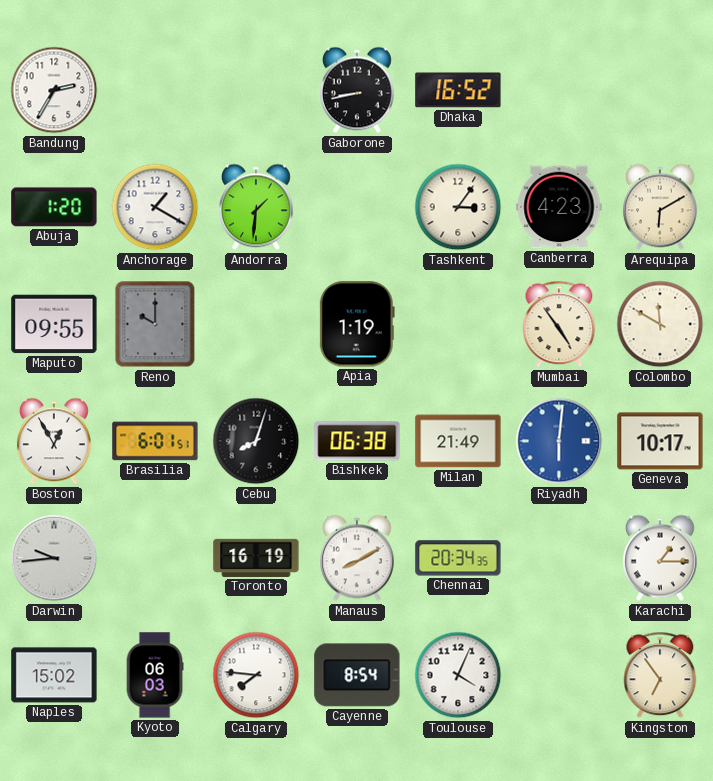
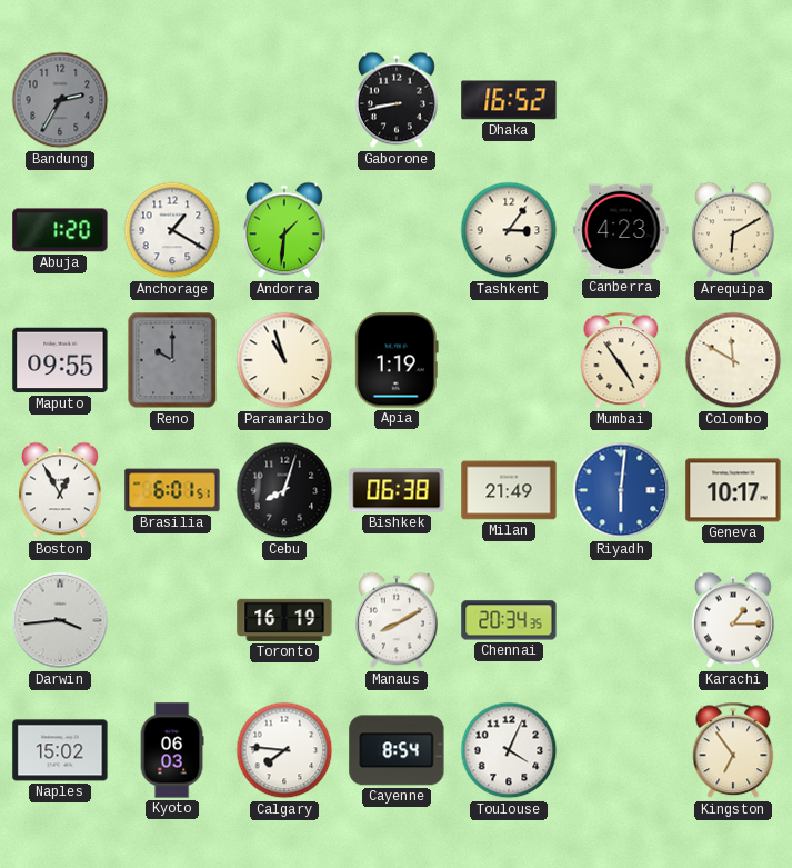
Bandung dial: white -> grey
Paramaribo: none -> 10:57
Darwin: 9:44 -> 3:44
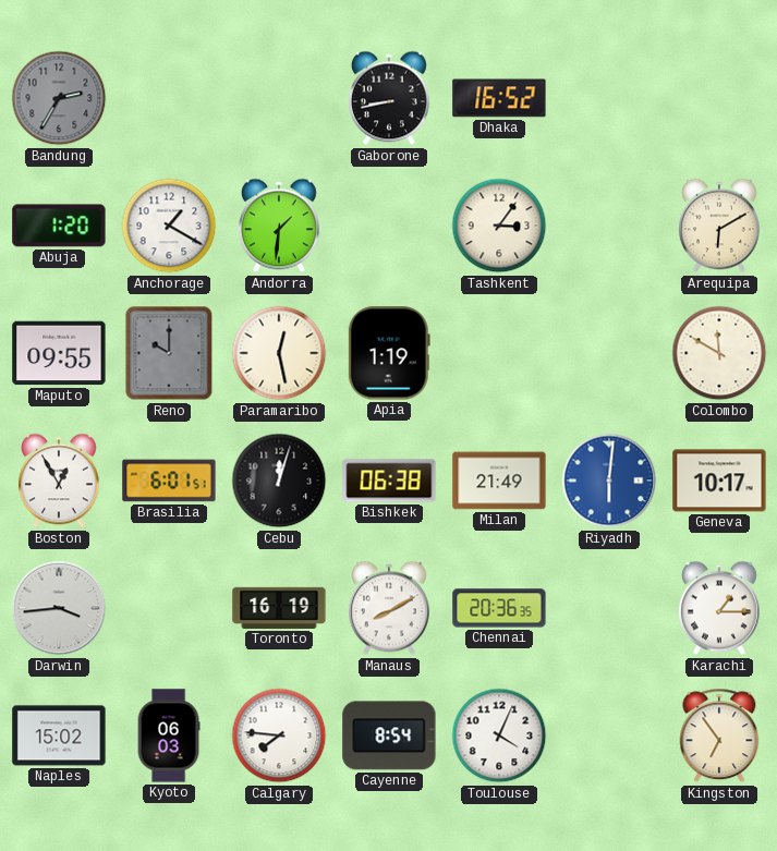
Canberra: 4:23 -> none
Paramaribo: 10:57 -> 12:28
Mumbai: 4:54 -> none
Cebu: 8:03 -> 12:03
Chennai: 20:34 -> 20:36
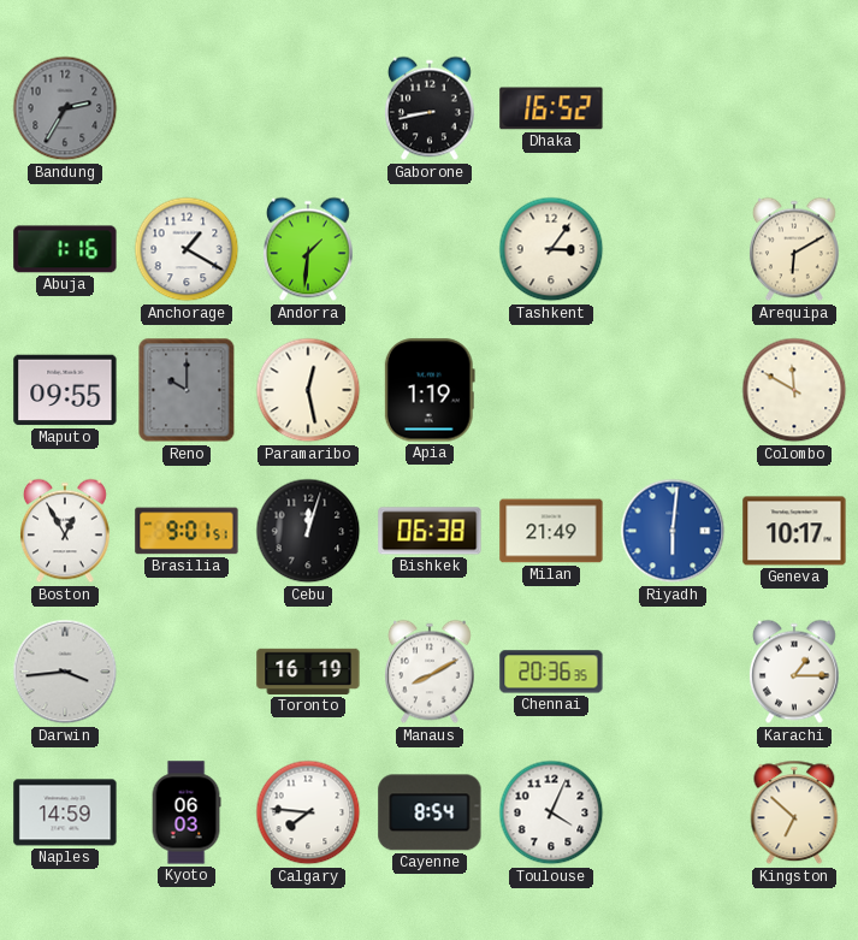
Abuja: 1:20 -> 1:16
Brasilia: 6:01 -> 9:01
Naples: 15:02 -> 14:59
Kingston: 6:54 -> 6:52
